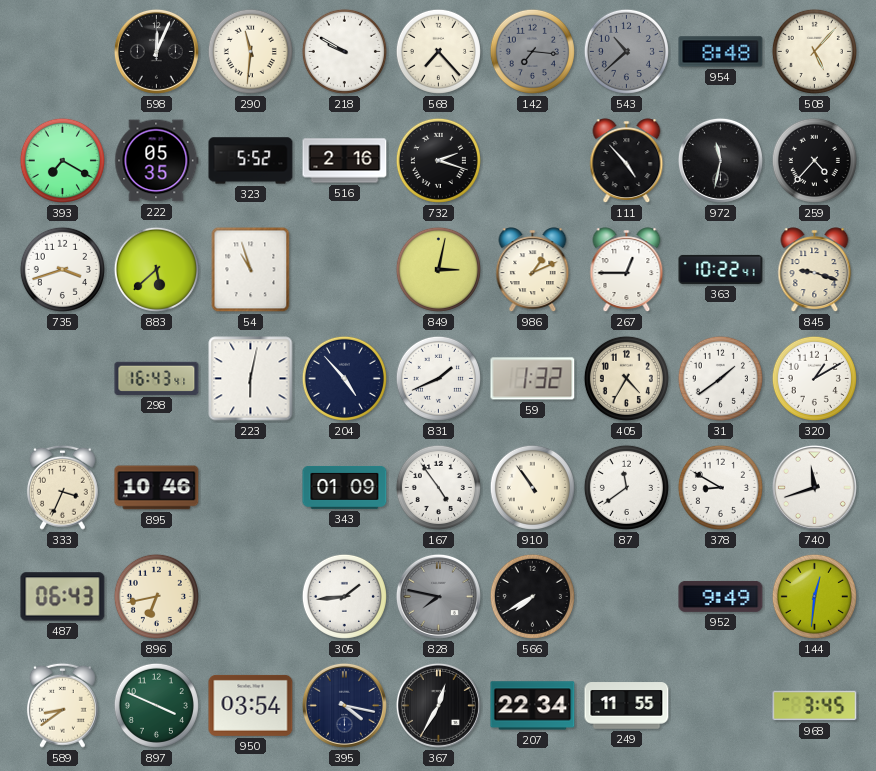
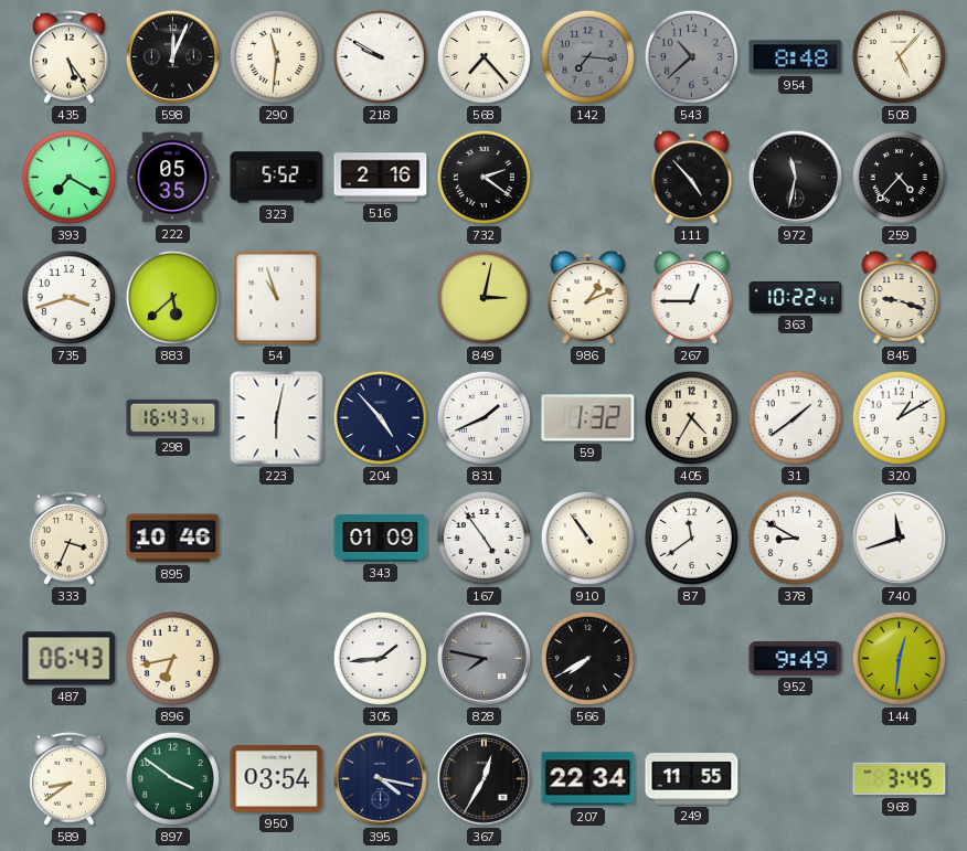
435: none -> 5:24
732: 2:18 -> 2:21
897: 3:49 -> 3:51
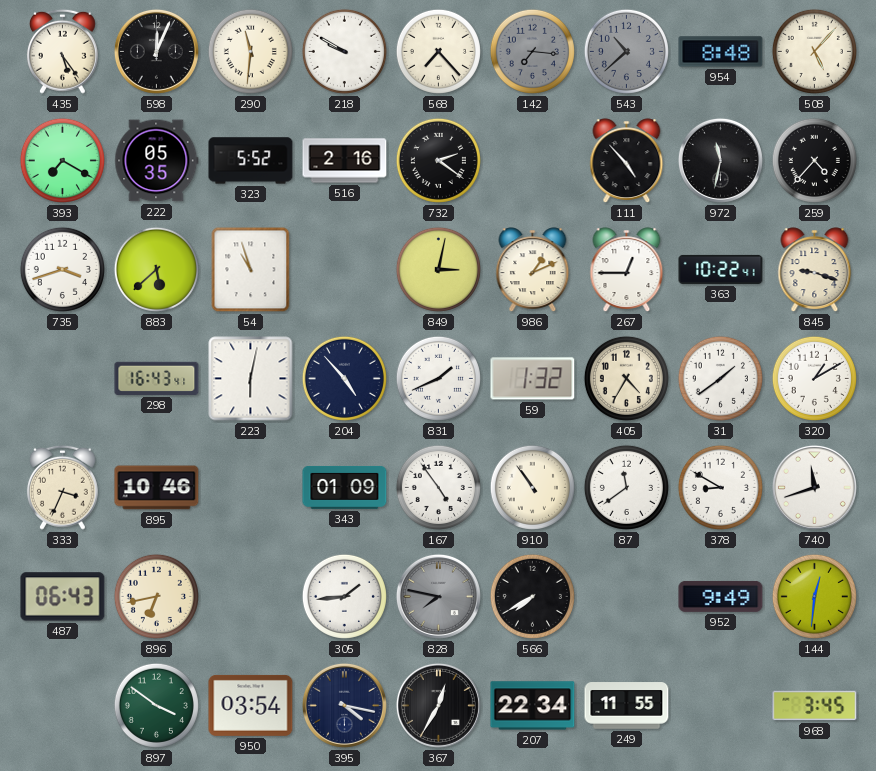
589: 8:39 -> none
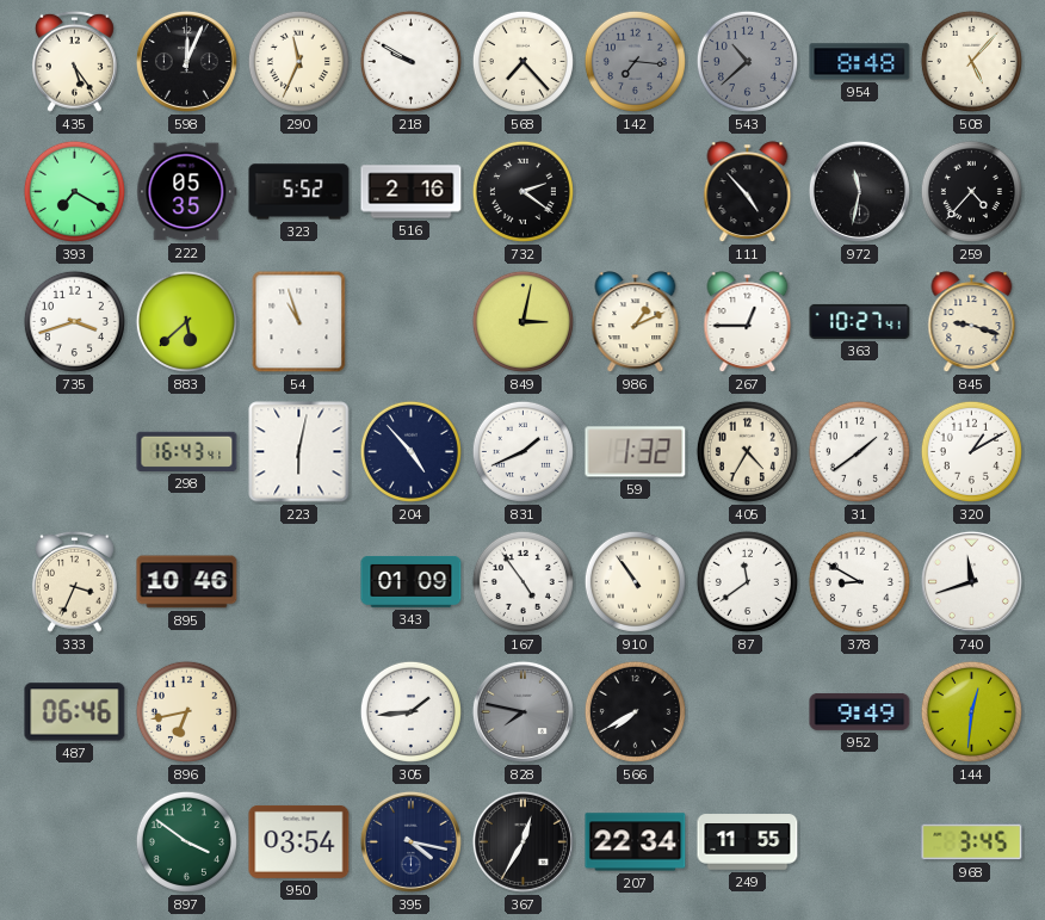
290: 11:31 -> 11:34
363: 10:22 -> 10:27
487: 06:43 -> 06:46
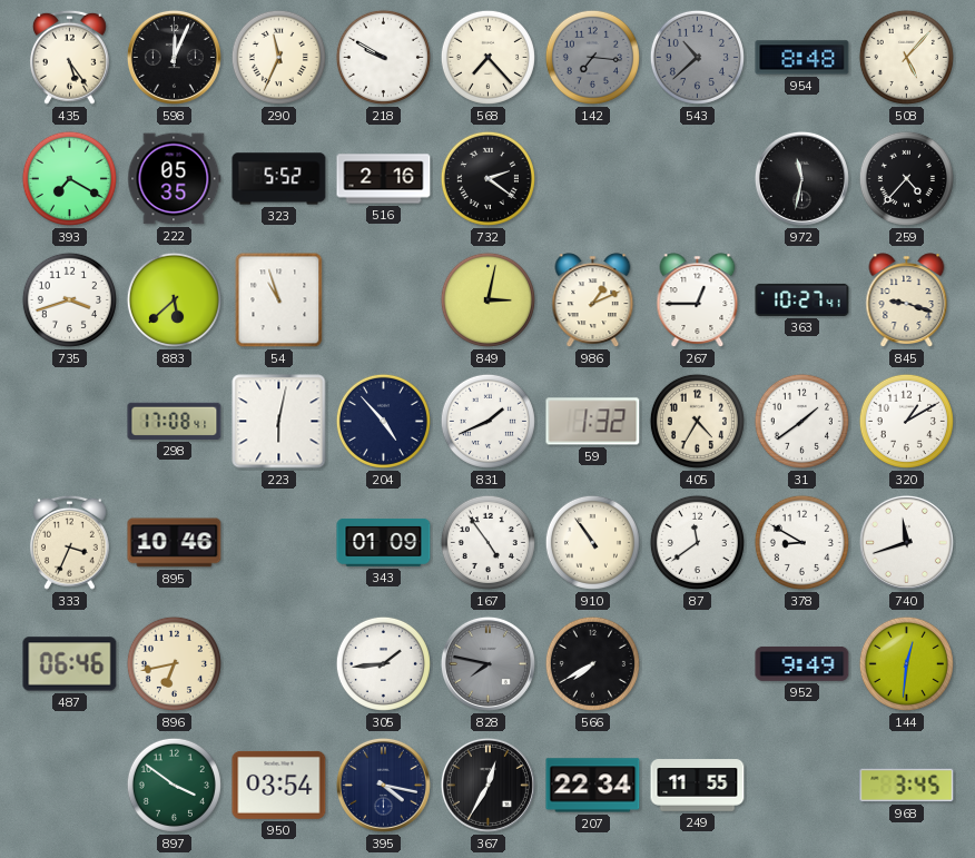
111: 4:53 -> none
298: 16:43 -> 17:08
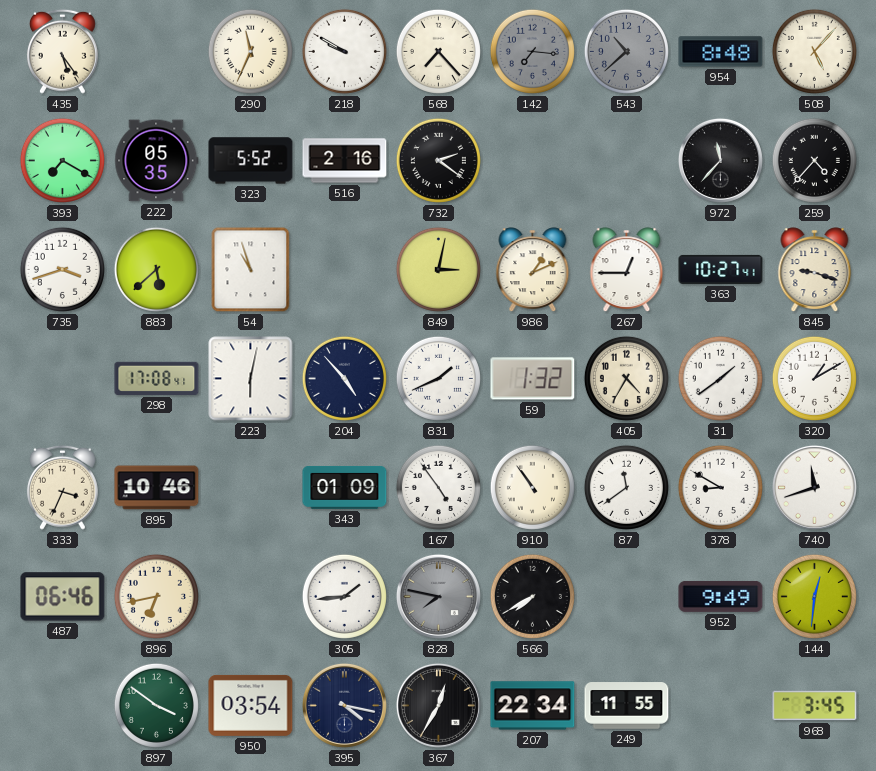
598: 12:04 -> none
972: 11:32 -> 11:37
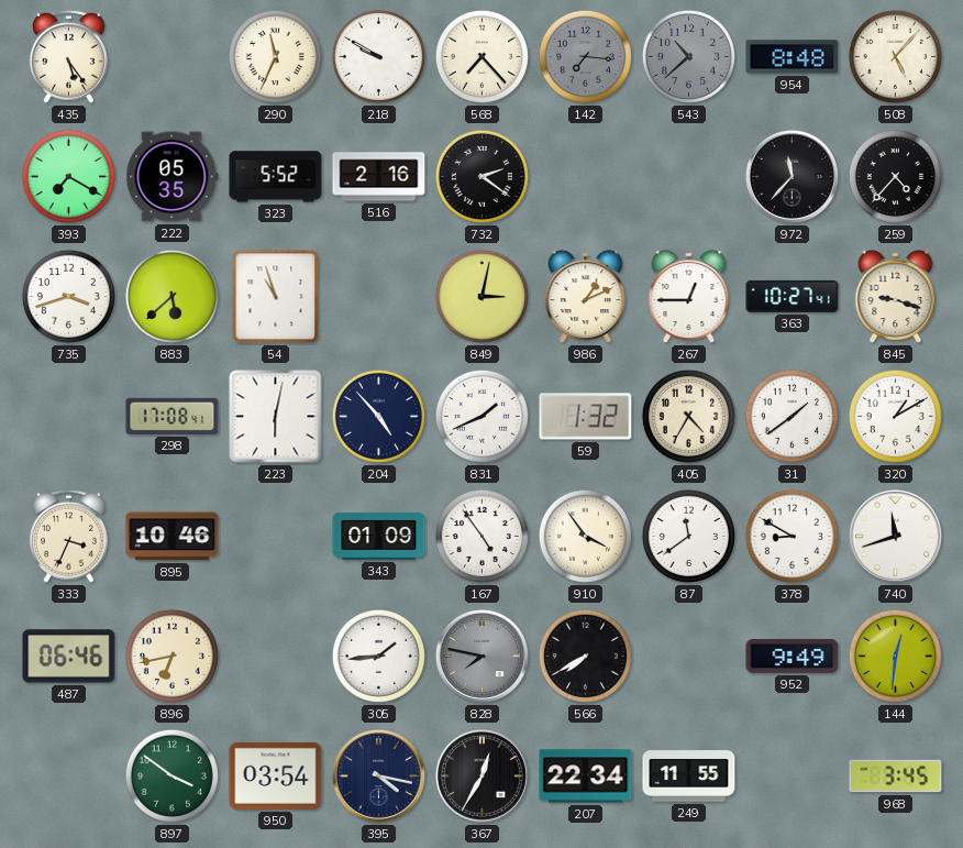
910: 10:54 -> 3:54
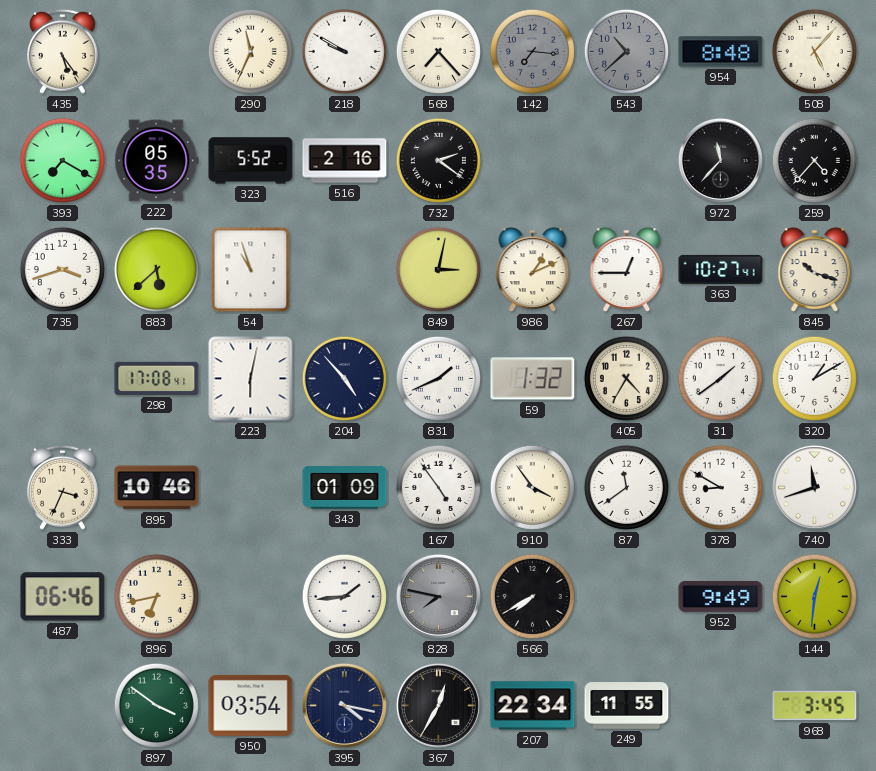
845: 9:18 -> 10:18
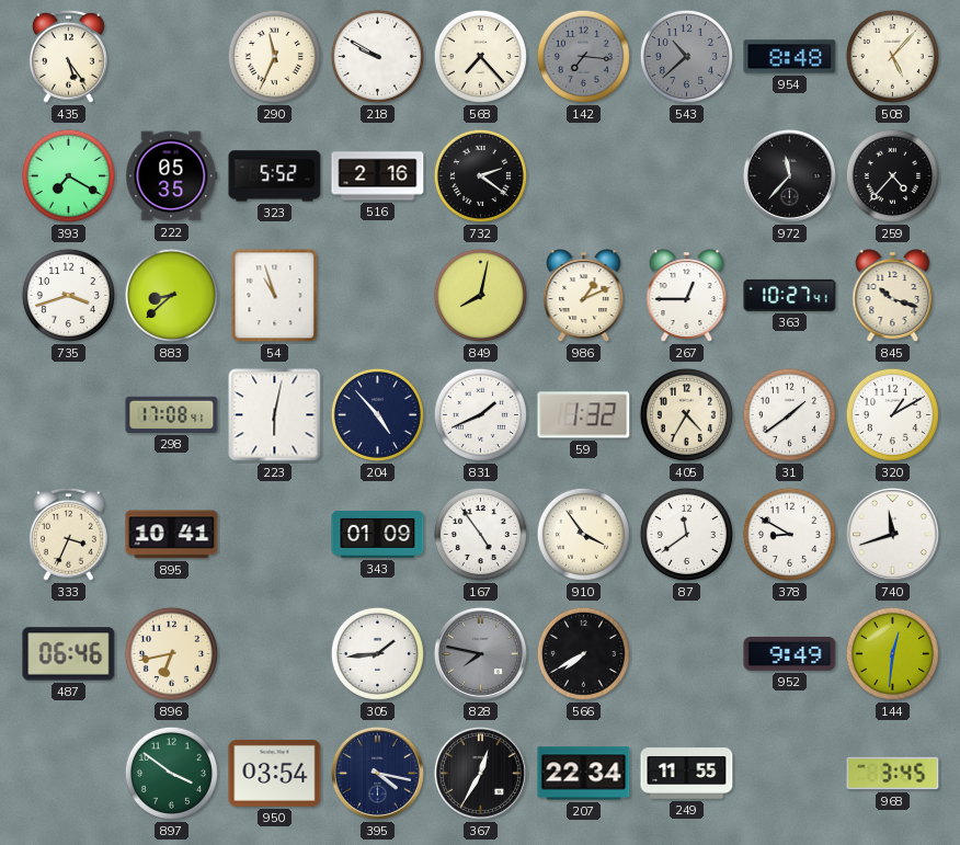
883: 5:38 -> 8:38
849: 3:02 -> 8:02
895: 10:46 -> 10:41
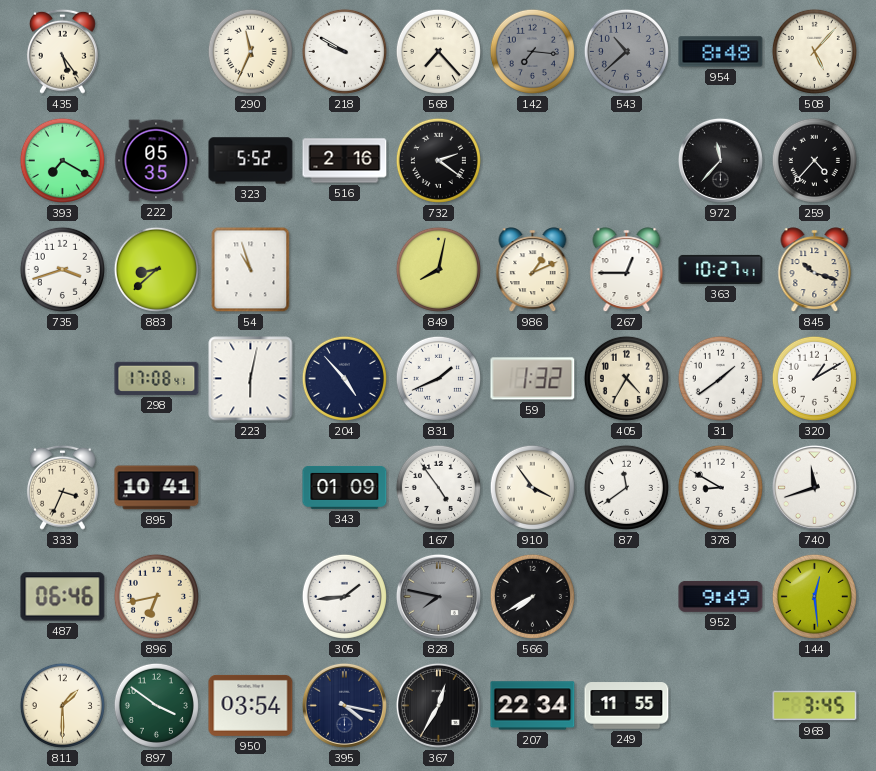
144: 12:31 -> 12:29
811: none -> 1:30
